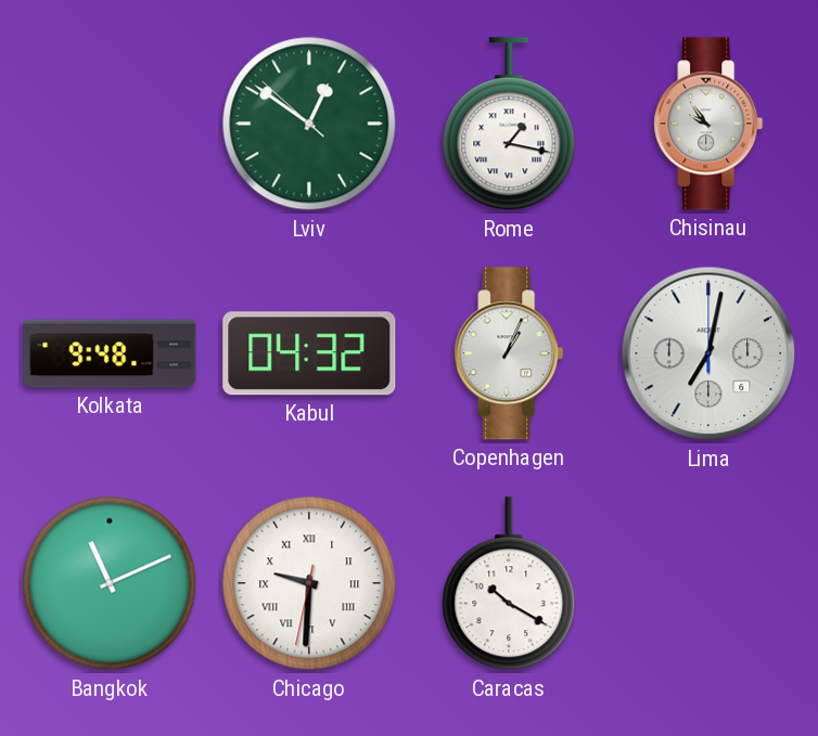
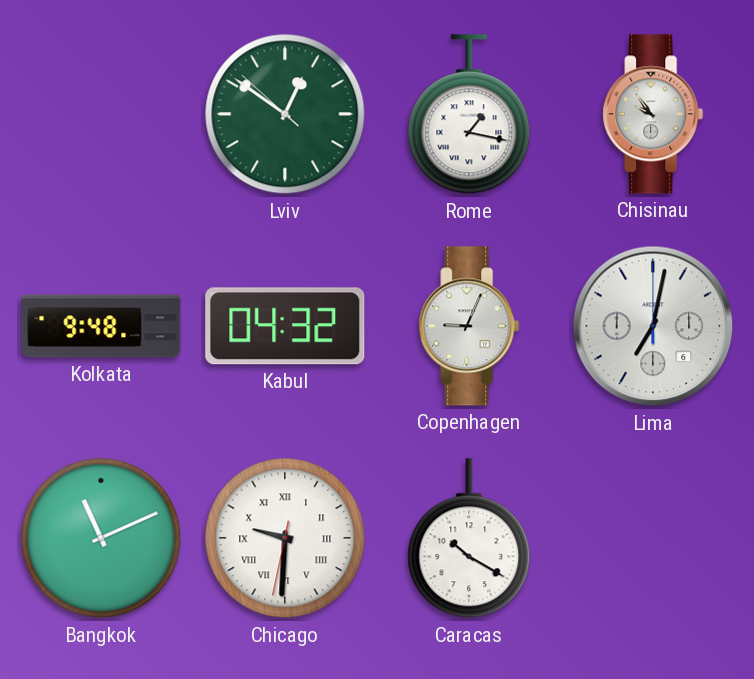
Copenhagen: 1:04 -> 9:04
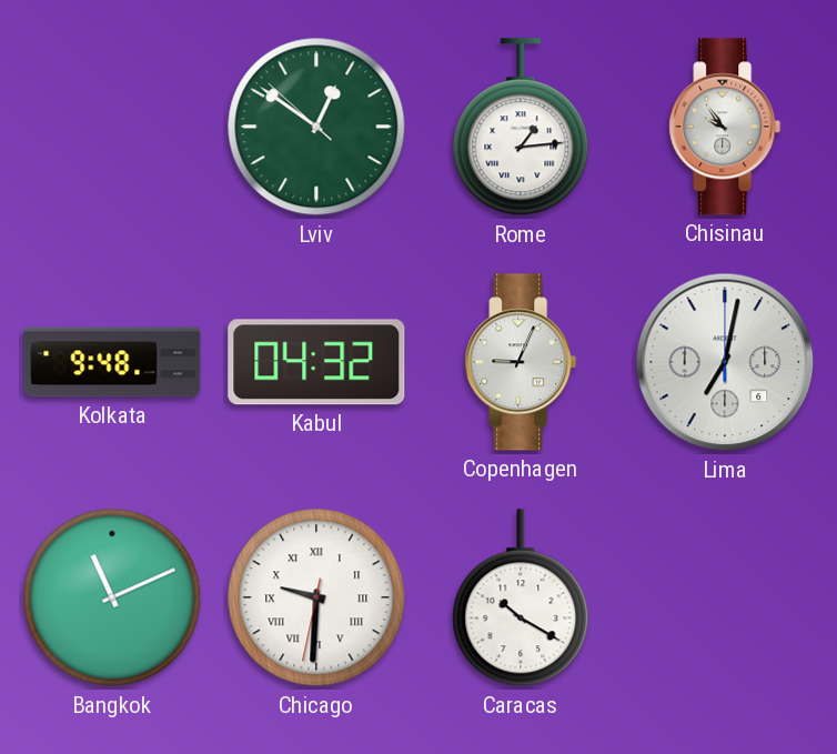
Rome: 1:17 -> 1:14
